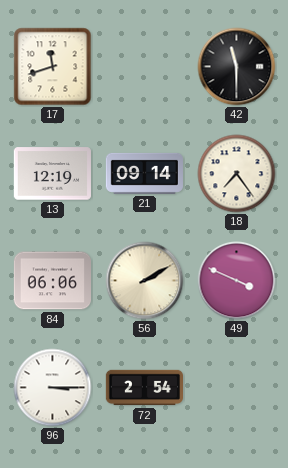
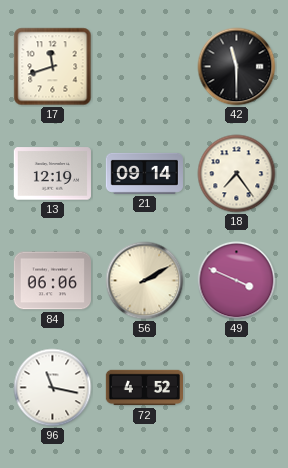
96: 3:15 -> 11:17
72: 2:54 -> 4:52
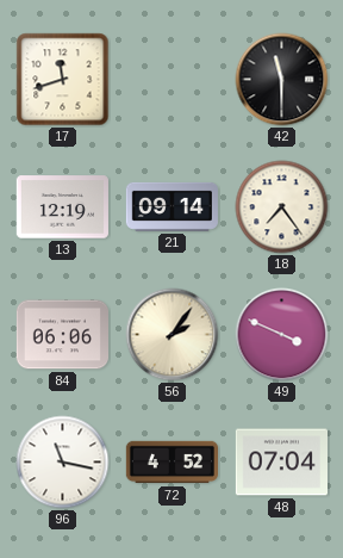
56: 2:10 -> 2:06
48: none -> 07:04
